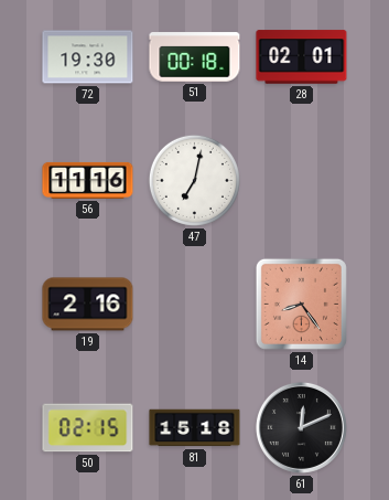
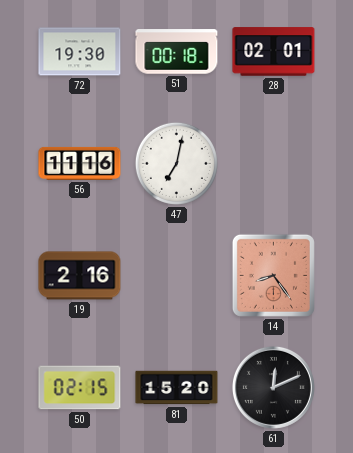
81: 15:18 -> 15:20
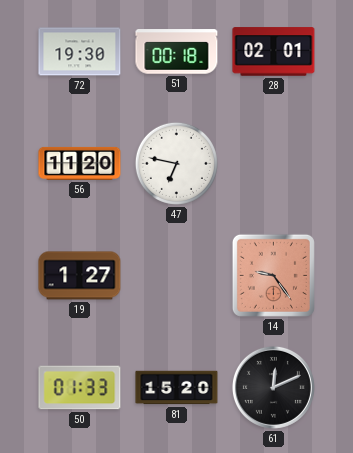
56: 11:16 -> 11:20
47: 7:02 -> 6:47
19: 2:16 -> 1:27
14: 8:24 -> 9:24
50: 02:15 -> 01:33
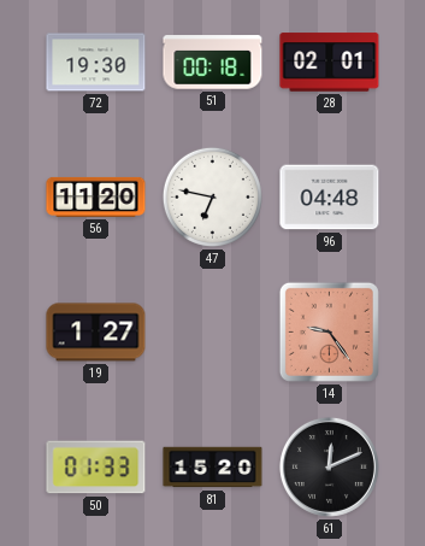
96: none -> 04:48
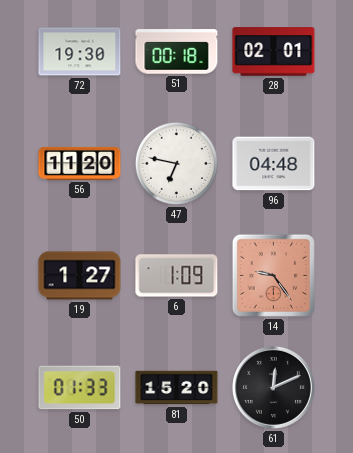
6: none -> 1:09
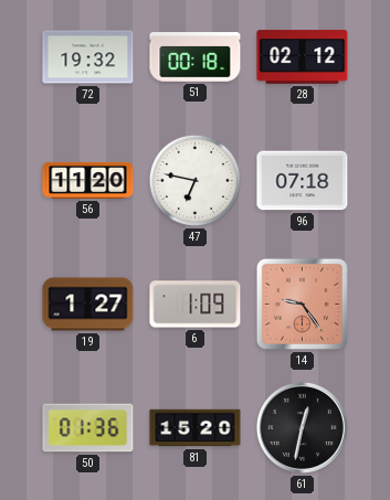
72: 19:30 -> 19:32
28: 02:01 -> 02:12
96: 04:48 -> 07:18
50: 01:33 -> 01:36
61: 12:11 -> 12:32
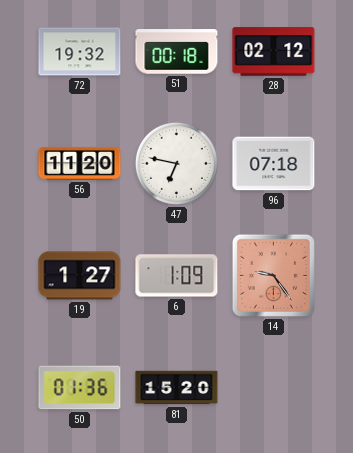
61: 12:32 -> none
